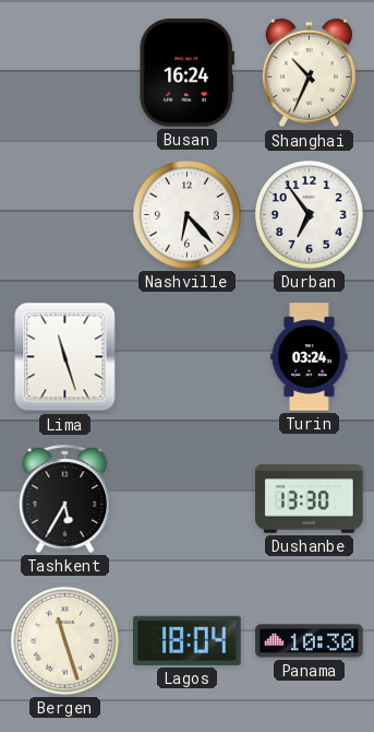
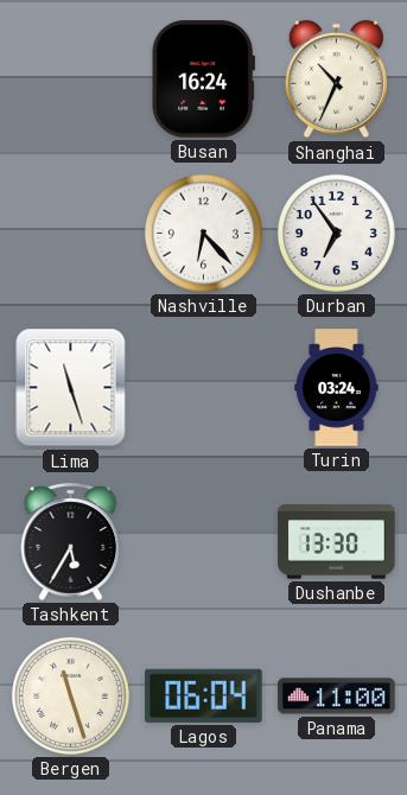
Lagos: 18:04 -> 06:04
Panama: 10:30 -> 11:00
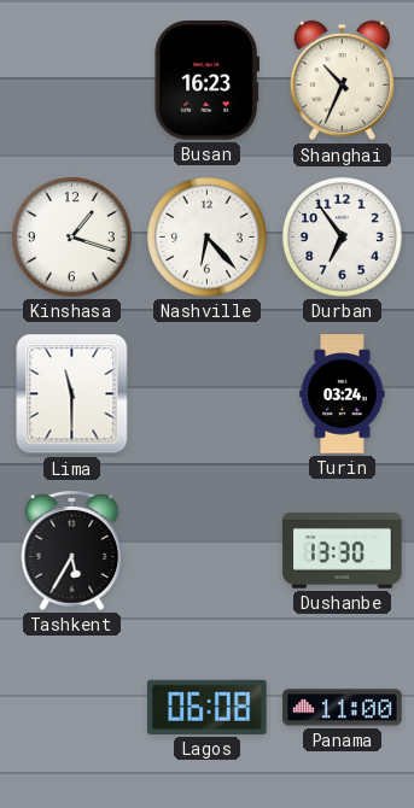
Busan: 16:24 -> 16:23
Kinshasa: none -> 1:18
Lima: 11:27 -> 11:30
Bergen: 11:27 -> none
Lagos: 06:04 -> 06:08
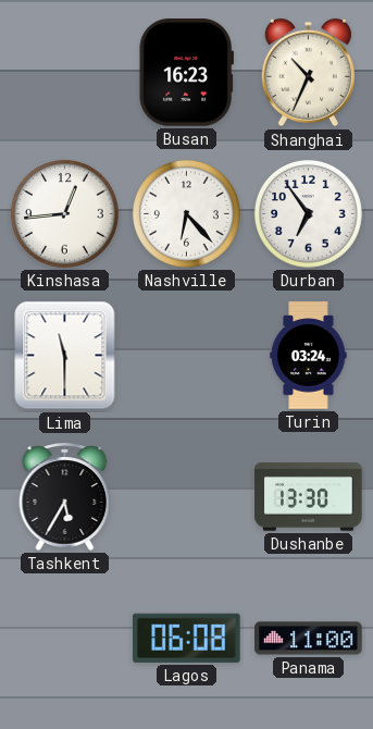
Kinshasa: 1:18 -> 12:44
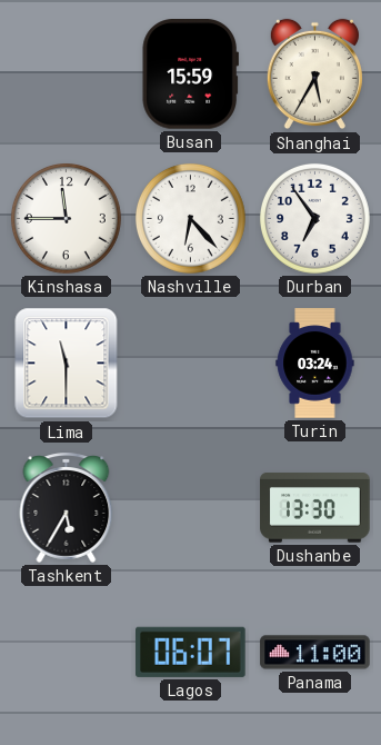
Busan: 16:23 -> 15:59
Shanghai: 10:34 -> 5:35
Kinshasa: 12:44 -> 11:45
Lagos: 06:08 -> 06:07
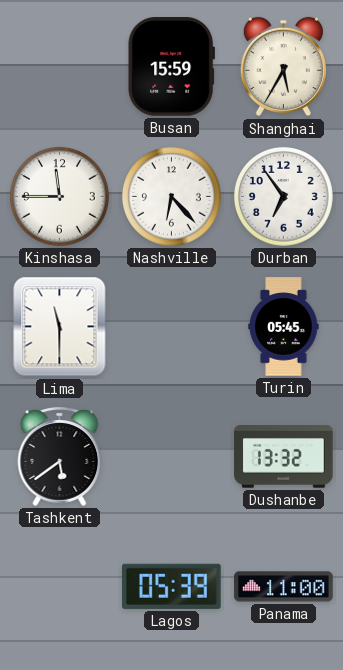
Turin: 03:24 -> 05:45
Tashkent: 5:35 -> 5:39
Dushanbe: 13:30 -> 13:32
Lagos: 06:07 -> 05:39
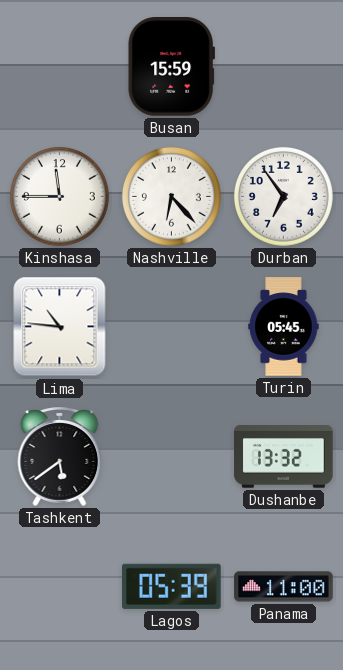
Shanghai: 5:35 -> none
Lima: 11:30 -> 10:46
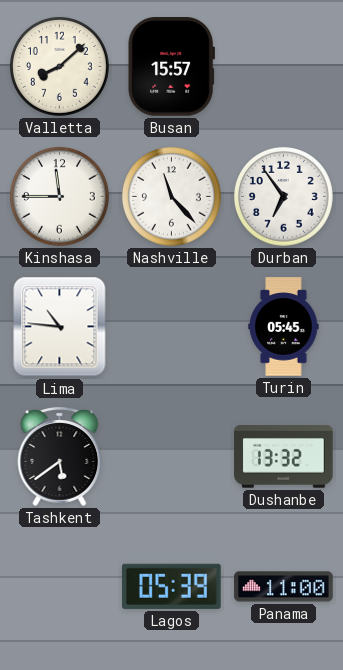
Valletta: none -> 8:08
Busan: 15:59 -> 15:57
Nashville: 6:23 -> 11:23
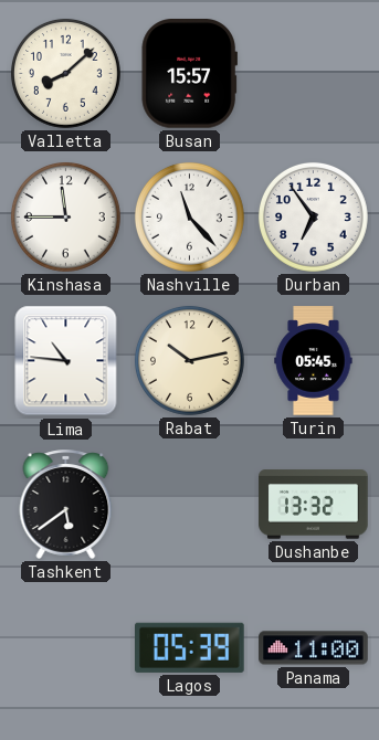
Rabat: none -> 10:13
